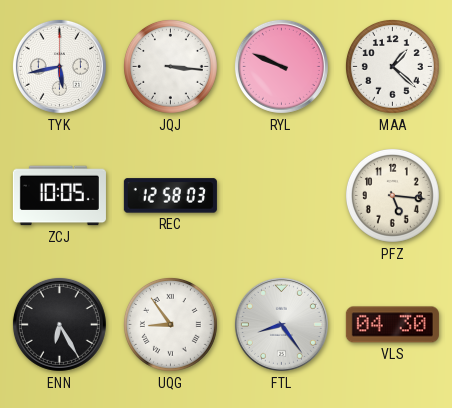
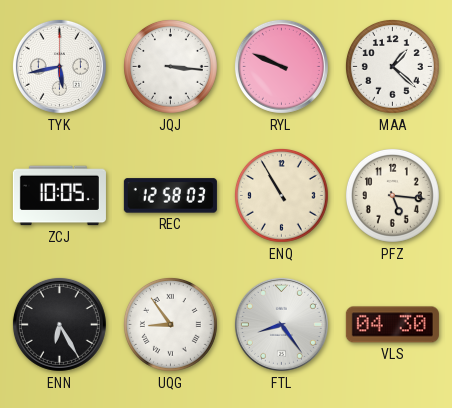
ENQ: none -> 10:55
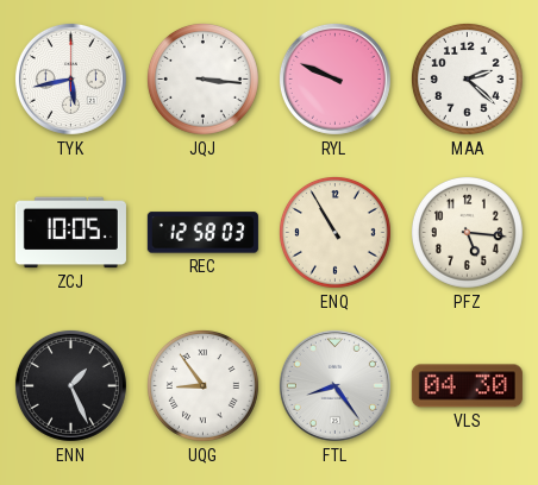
MAA: 1:22 -> 2:22
ENN: 6:25 -> 1:26
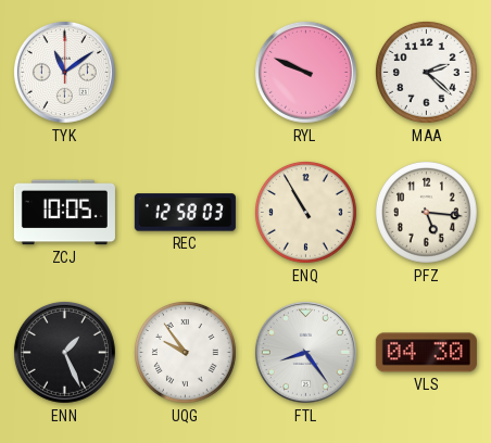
TYK: 5:43 -> 11:09
JQJ: 3:16 -> none
UQG: 8:54 -> 9:54
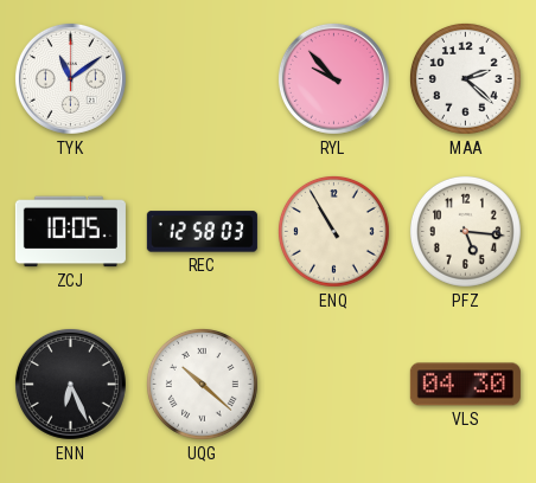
RYL: 9:49 -> 9:53
ENN: 1:26 -> 6:26
UQG: 9:54 -> 10:22
FTL: 8:24 -> none
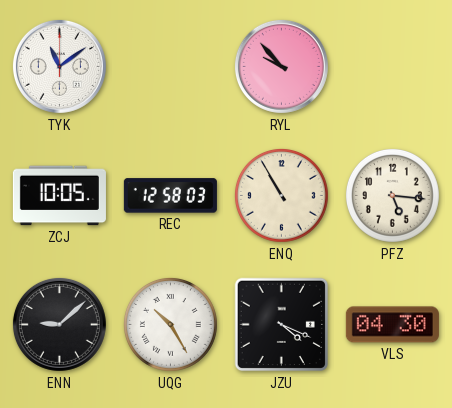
MAA: 2:22 -> none
ENN: 6:26 -> 9:08
UQG: 10:22 -> 10:25
JZU: none -> 4:19
